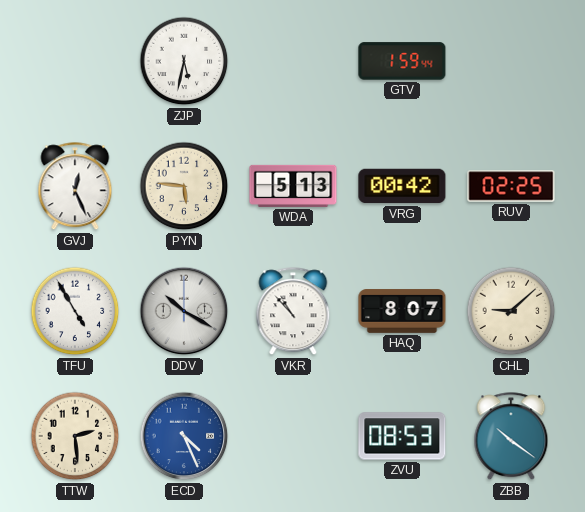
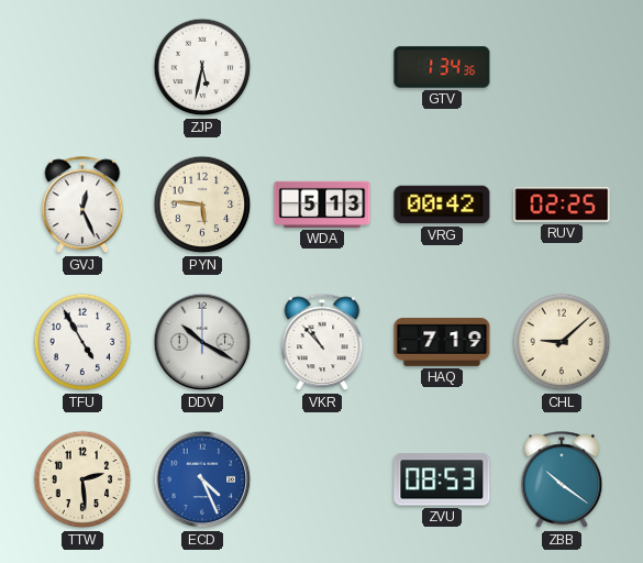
GTV: 1:59 -> 1:34
HAQ: 8:07 -> 7:19
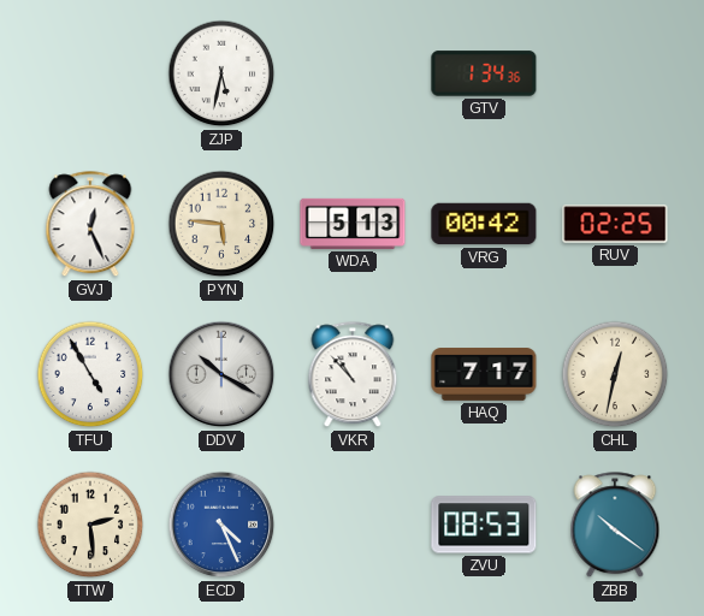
HAQ: 7:19 -> 7:17
CHL: 9:08 -> 12:32
